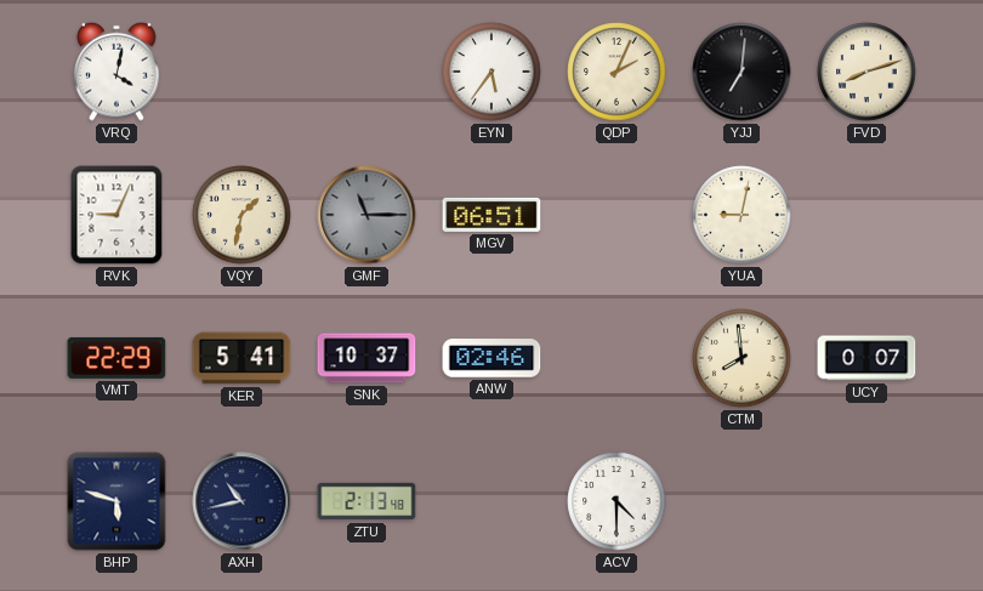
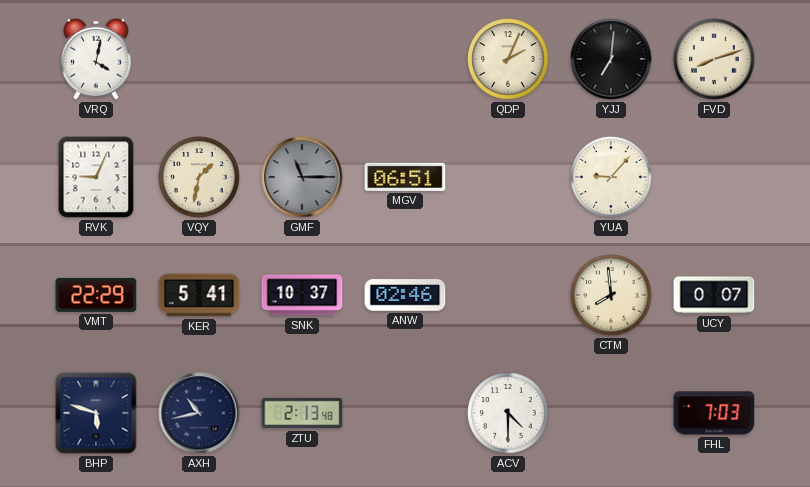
EYN: 5:36 -> none
YUA: 9:02 -> 9:07
FHL: none -> 7:03
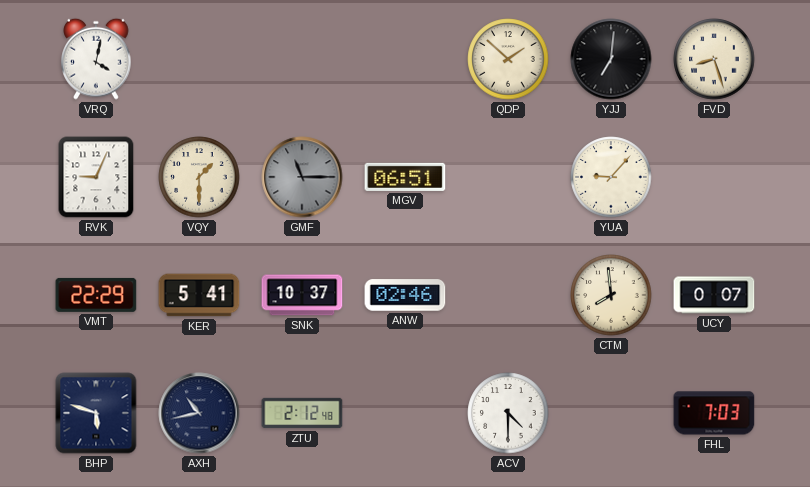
QDP: 2:04 -> 1:52
FVD: 8:12 -> 8:27
VQY: 1:32 -> 1:30
ZTU: 2:13 -> 2:12
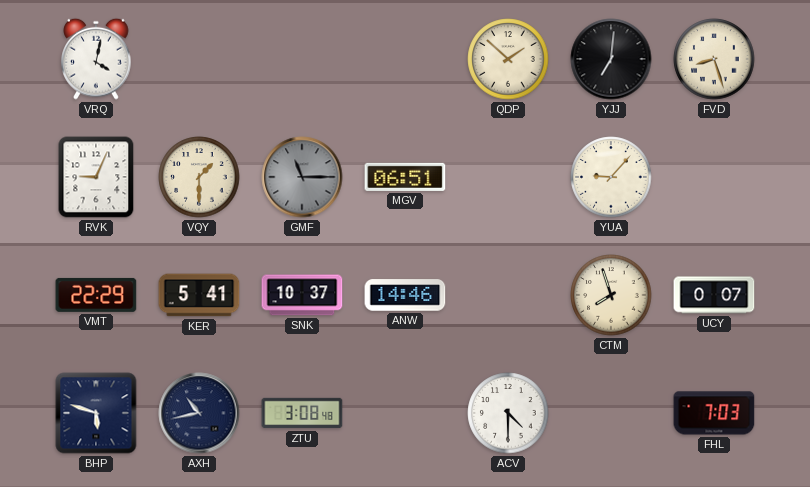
ANW: 02:46 -> 14:46
CTM: 7:59 -> 7:57
ZTU: 2:12 -> 3:08
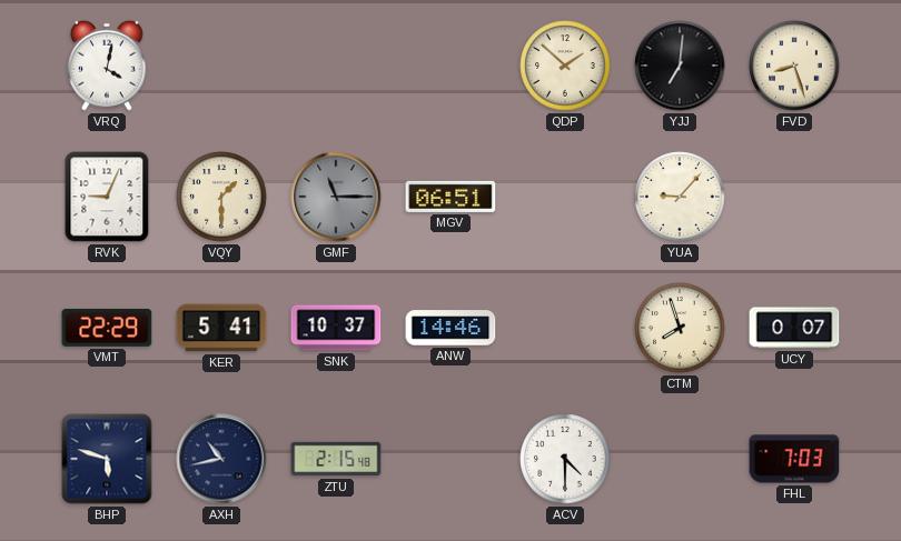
ZTU: 3:08 -> 2:15
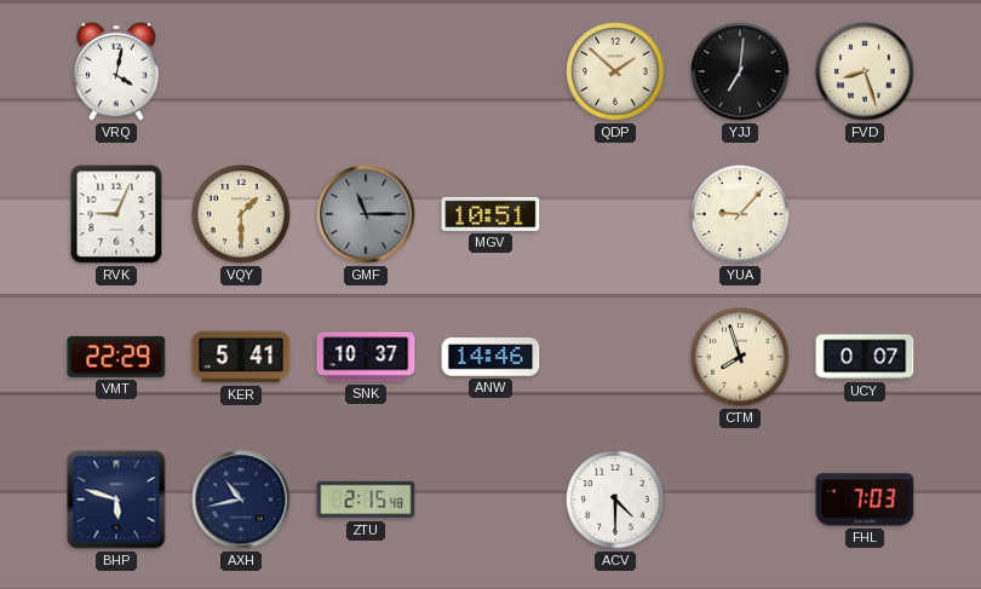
MGV: 06:51 -> 10:51
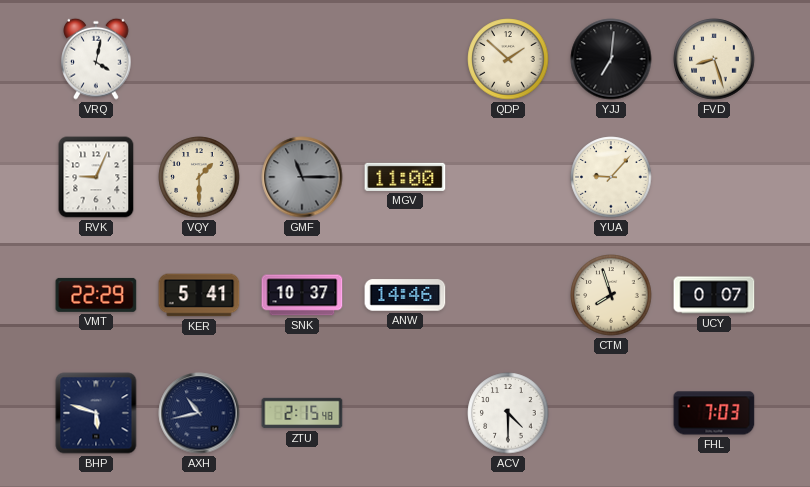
MGV: 10:51 -> 11:00
